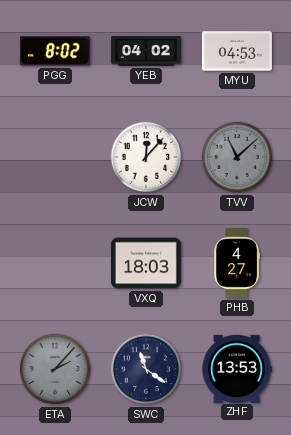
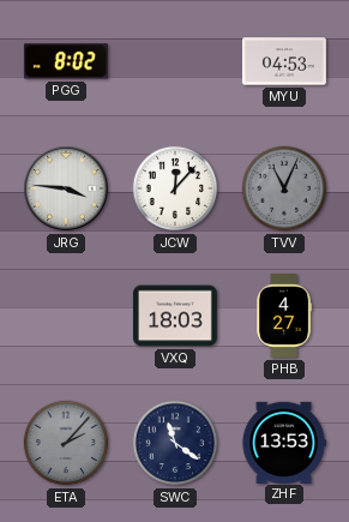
YEB: 04:02 -> none
JRG: none -> 3:46
TVV: 11:08 -> 11:04
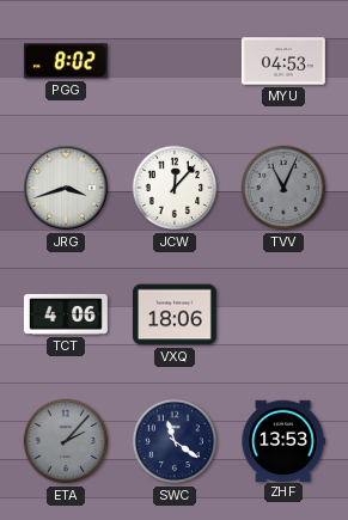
JRG: 3:46 -> 3:42
TCT: none -> 4:06
VXQ: 18:03 -> 18:06
PHB: 4:27 -> none
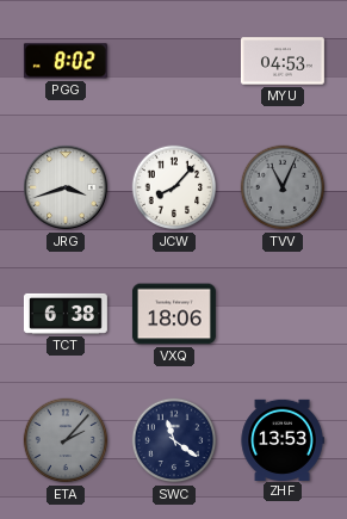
JCW: 12:07 -> 8:07
TCT: 4:06 -> 6:38
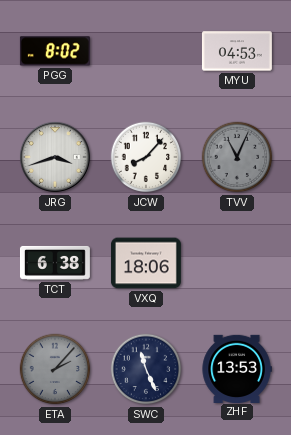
SWC: 11:21 -> 11:26
